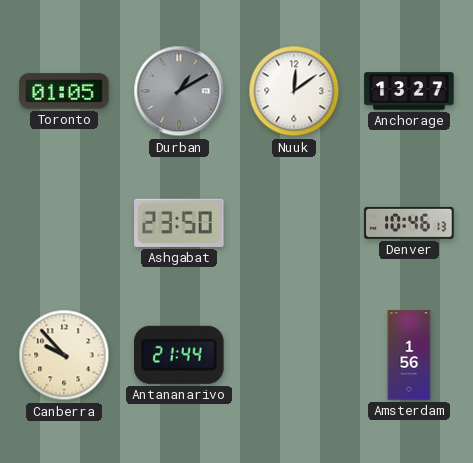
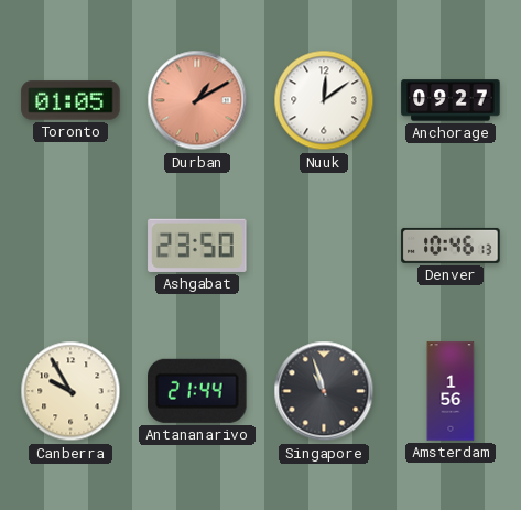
Durban dial: grey -> salmon
Anchorage: 13:27 -> 09:27
Canberra: 9:53 -> 9:55
Singapore: none -> 10:57
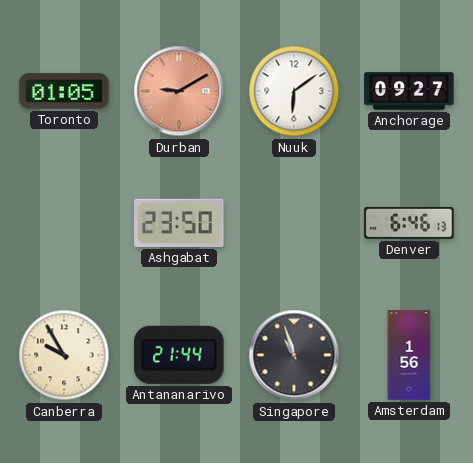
Durban: 1:10 -> 9:10
Nuuk: 12:09 -> 6:09
Denver: 10:46 -> 6:46
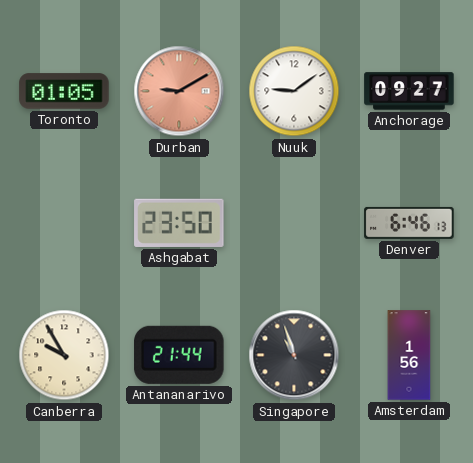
Nuuk: 6:09 -> 9:09
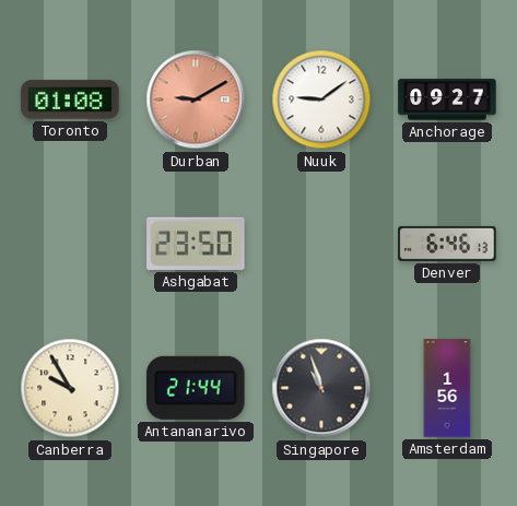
Toronto: 01:05 -> 01:08
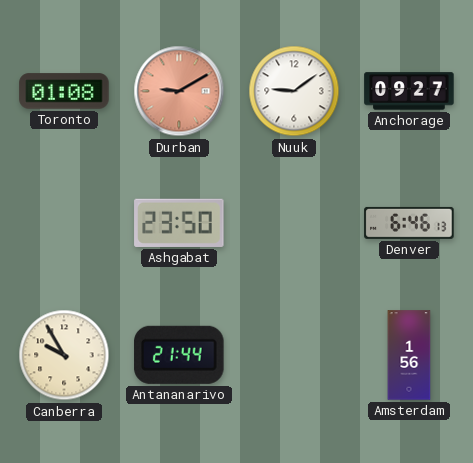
Singapore: 10:57 -> none
